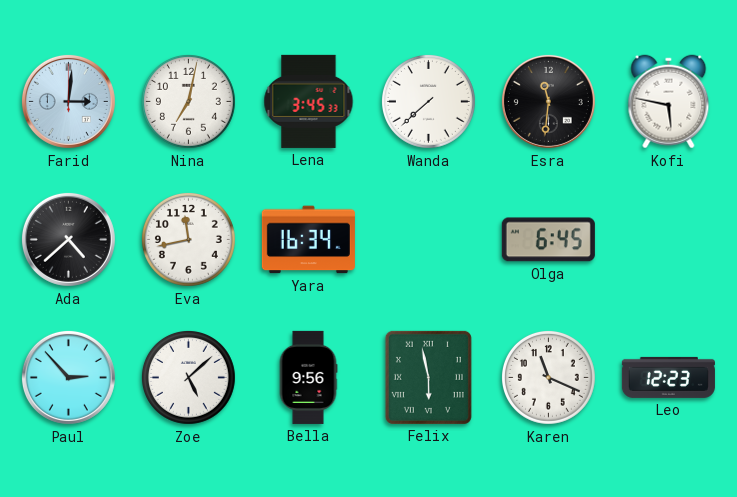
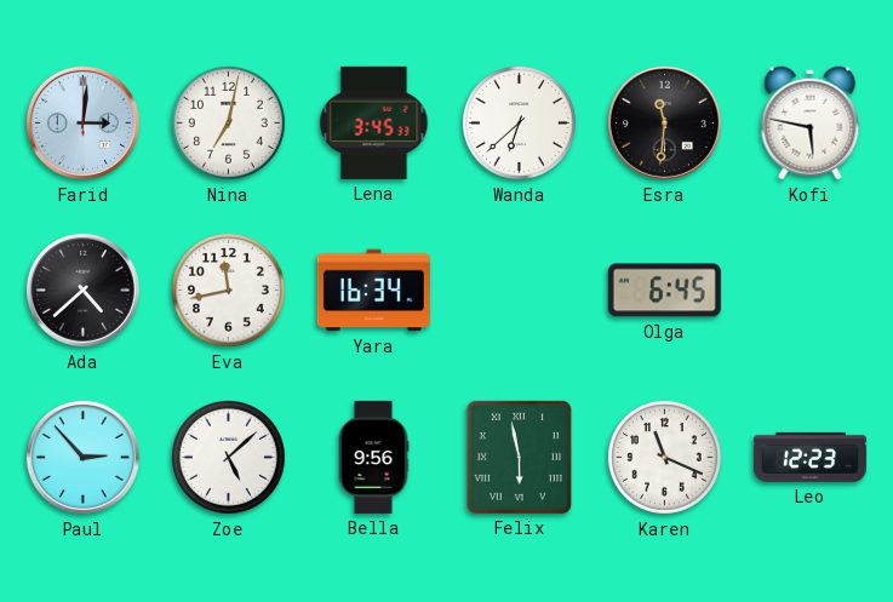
Wanda: 7:38 -> 6:38
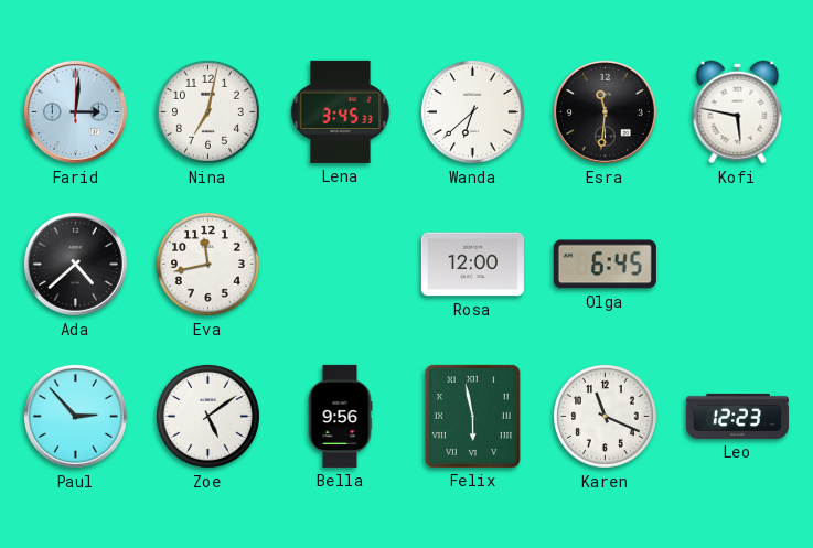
Yara: 16:34 -> none
Rosa: none -> 12:00
Zoe: 5:08 -> 5:09
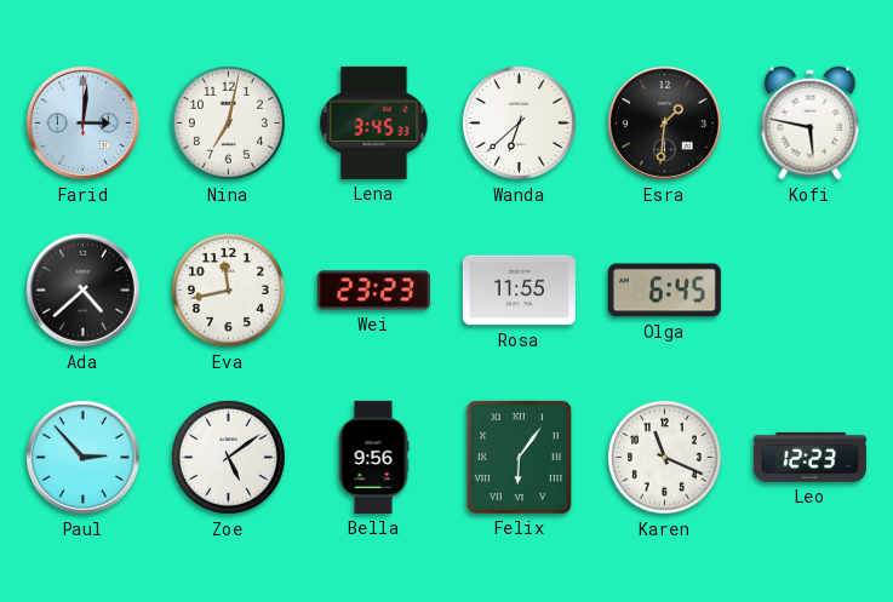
Esra: 11:31 -> 1:31
Wei: none -> 23:23
Rosa: 12:00 -> 11:55
Felix: 5:58 -> 6:06
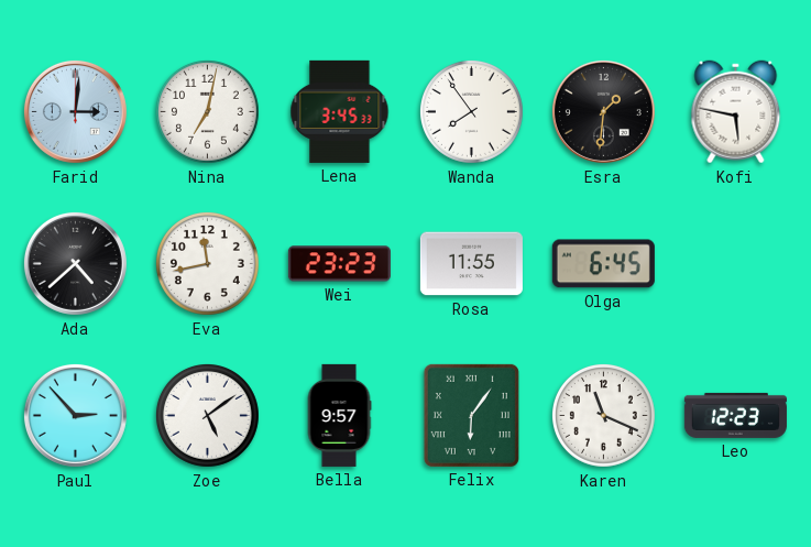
Wanda: 6:38 -> 7:54
Bella: 9:56 -> 9:57
